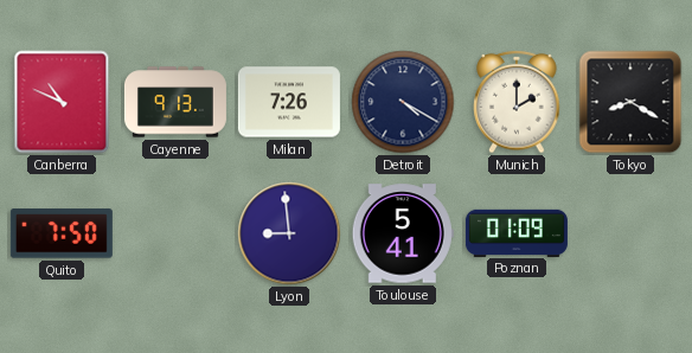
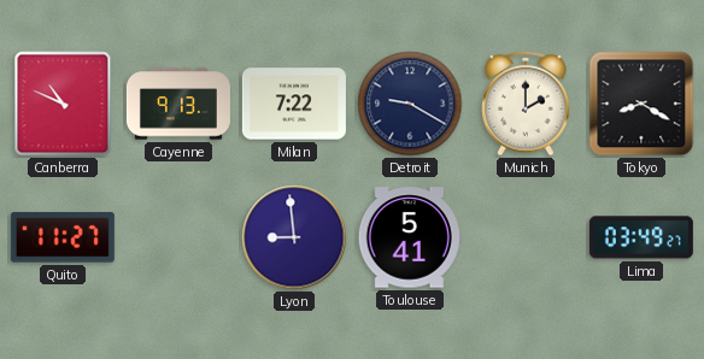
Milan: 7:26 -> 7:22
Detroit: 4:20 -> 9:20
Quito: 7:50 -> 11:27
Poznan: 01:09 -> none
Lima: none -> 03:49
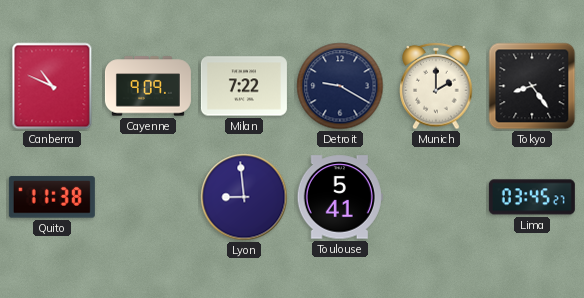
Cayenne: 9:13 -> 9:09
Tokyo: 8:20 -> 8:24
Quito: 11:27 -> 11:38
Lima: 03:49 -> 03:45
